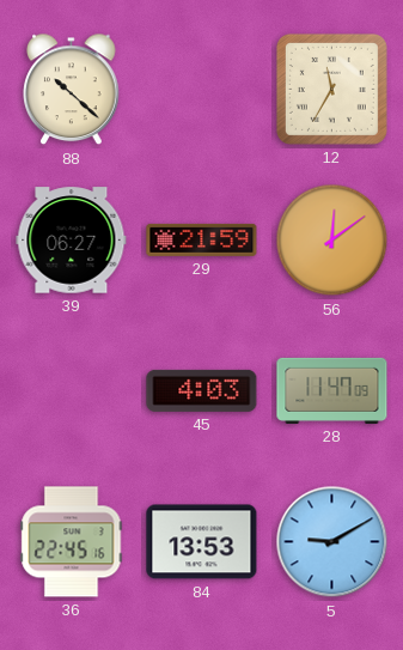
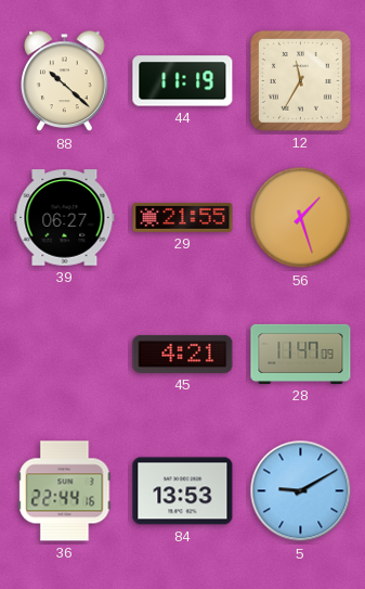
44: none -> 11:19
29: 21:59 -> 21:55
56: 12:09 -> 1:27
45: 4:03 -> 4:21
36: 22:45 -> 22:44
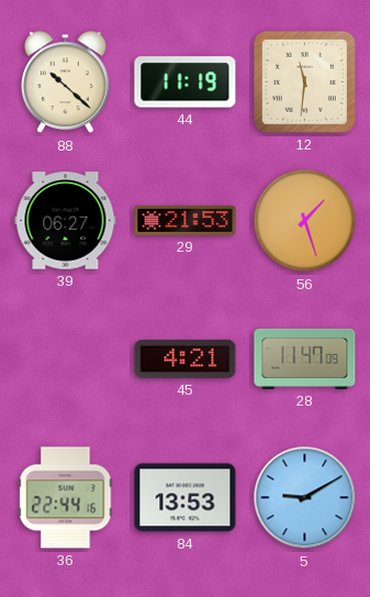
12: 11:35 -> 11:31
29: 21:55 -> 21:53
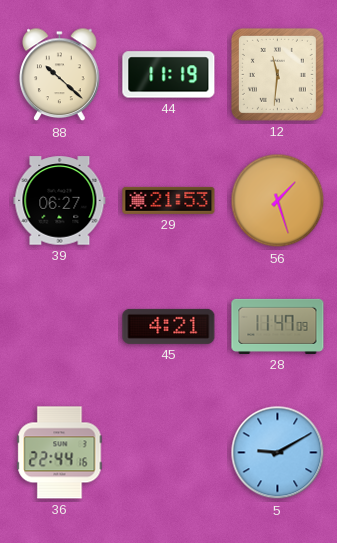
84: 13:53 -> none
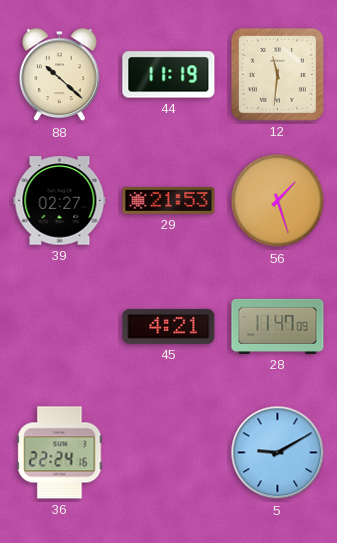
39: 06:27 -> 02:27
36: 22:44 -> 22:24
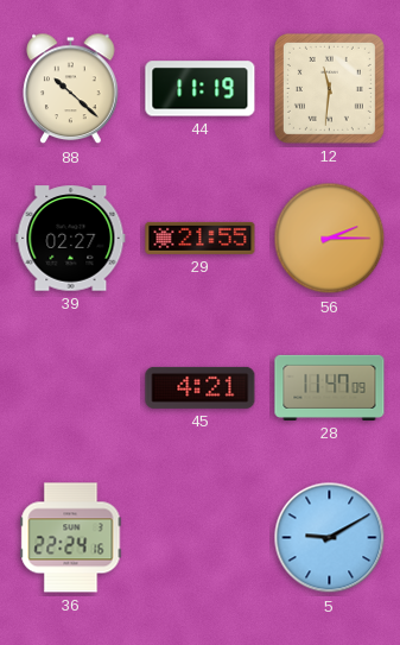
29: 21:53 -> 21:55
56: 1:27 -> 2:15
